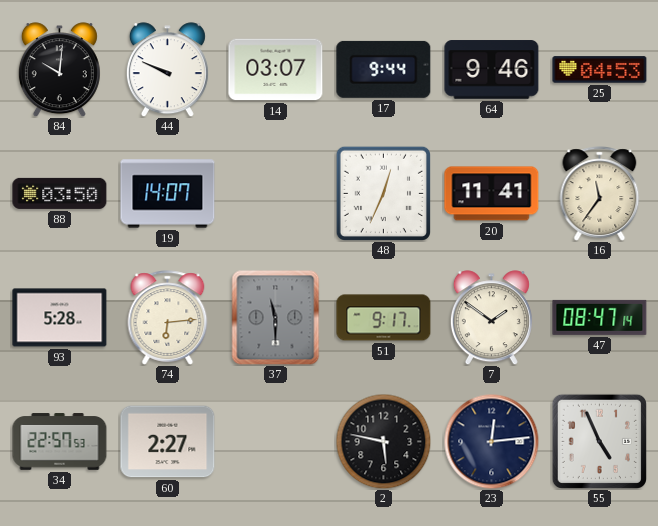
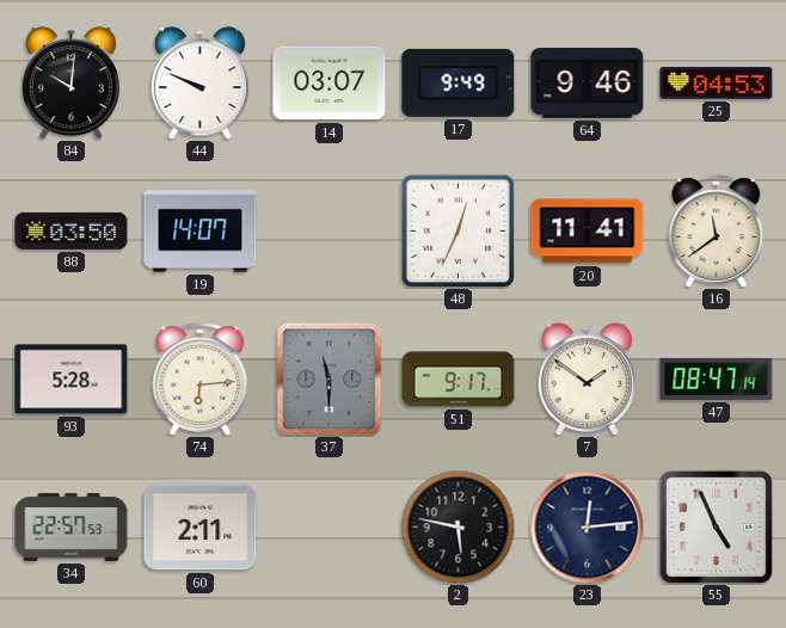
17: 9:44 -> 9:49
16: 11:36 -> 11:39
60: 2:27 -> 2:11
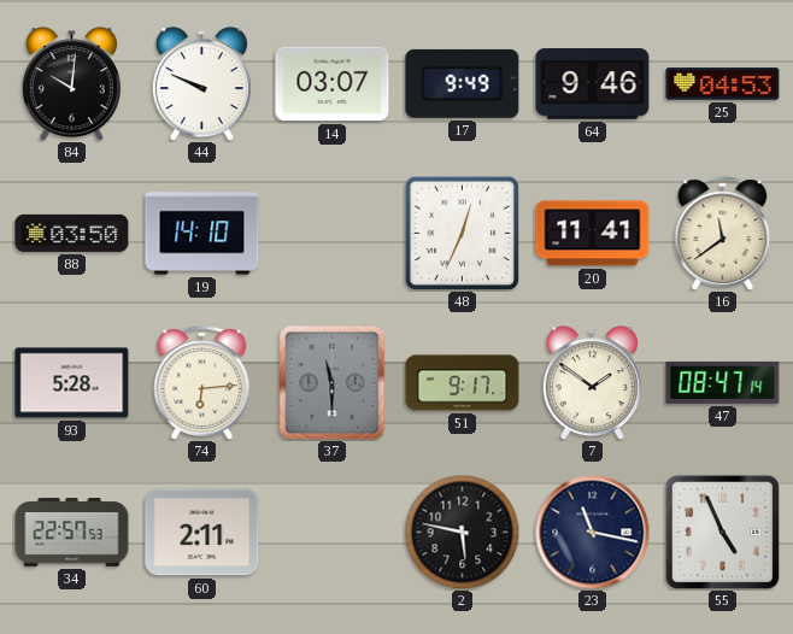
19: 14:07 -> 14:10
23: 12:14 -> 11:17
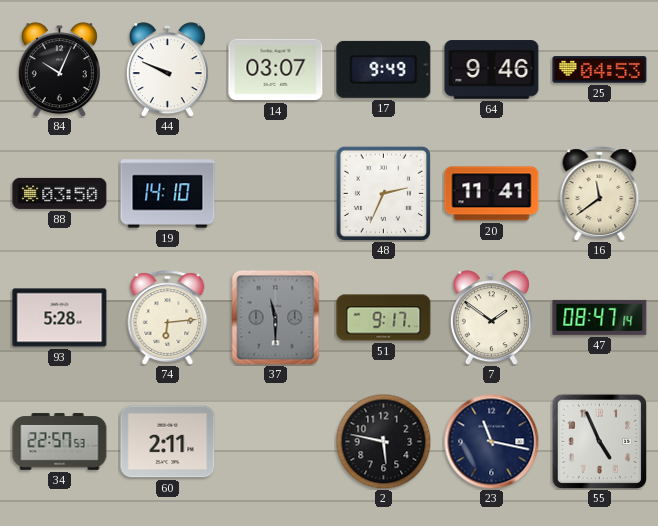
84: 10:01 -> 10:04
48: 12:34 -> 2:34
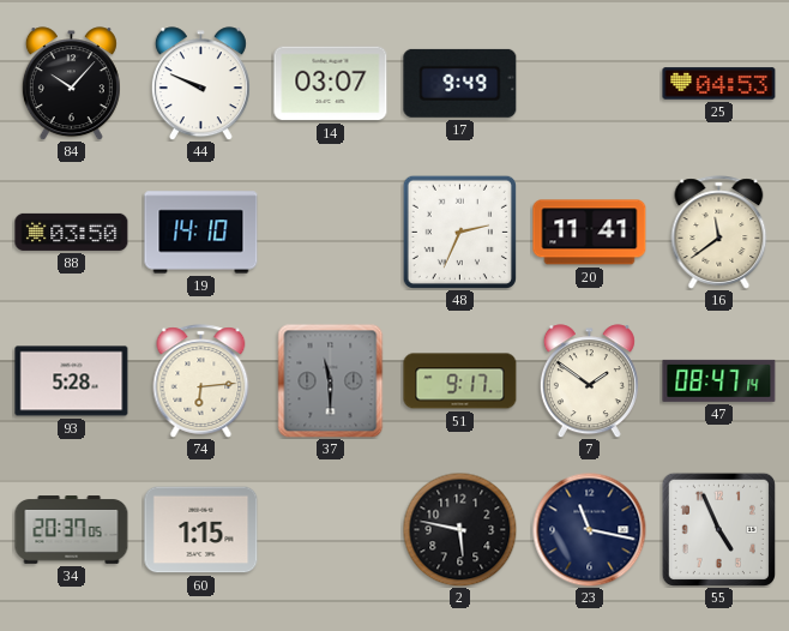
84: 10:04 -> 10:07
64: 9:46 -> none
34: 22:57 -> 20:37
60: 2:11 -> 1:15
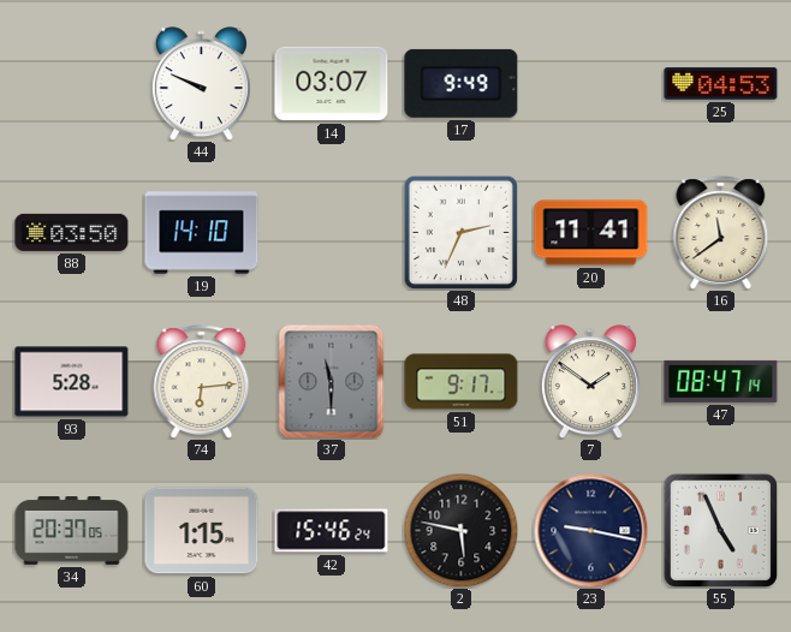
84: 10:07 -> none
42: none -> 15:46
23: 11:17 -> 9:17
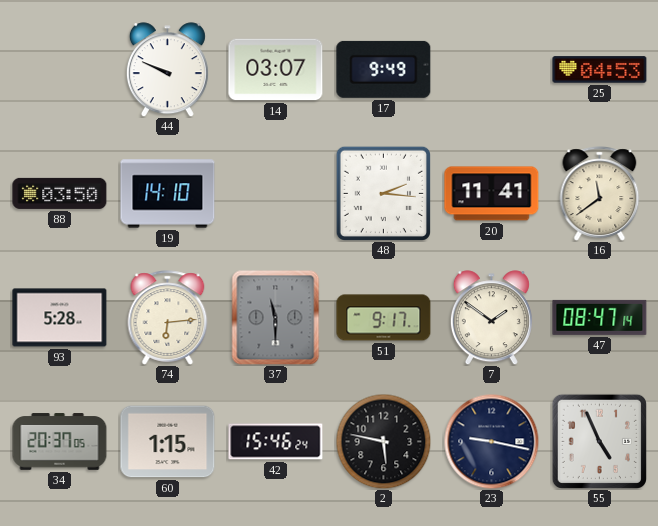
48: 2:34 -> 2:16
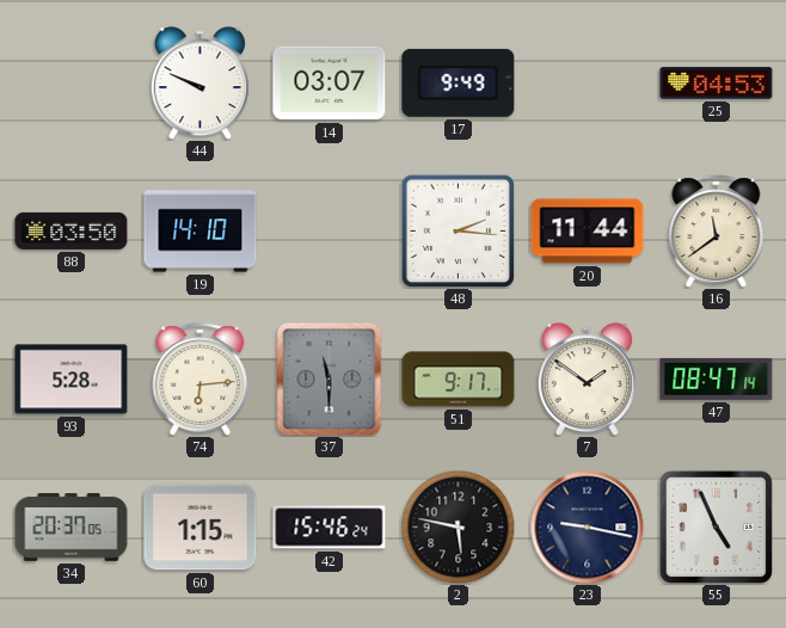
20: 11:41 -> 11:44
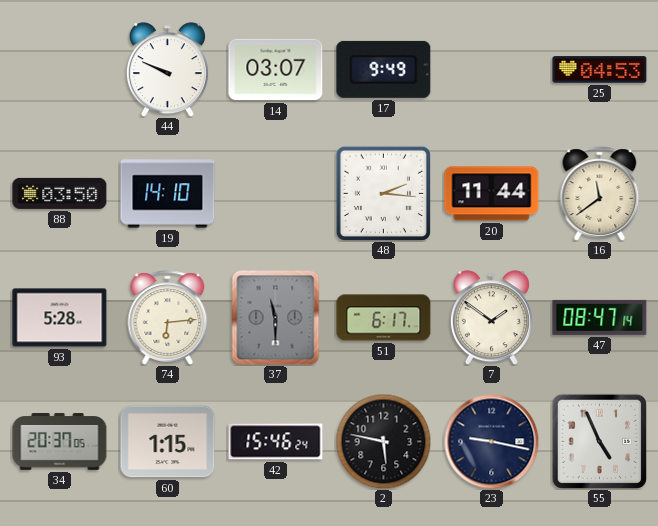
51: 9:17 -> 6:17
